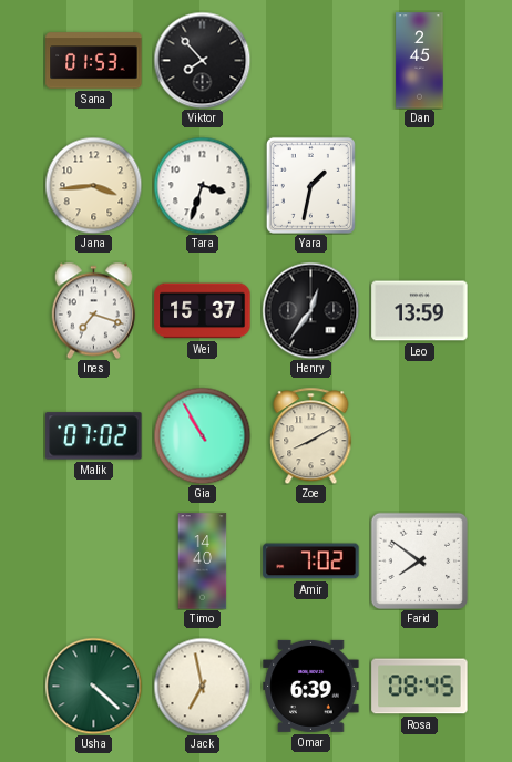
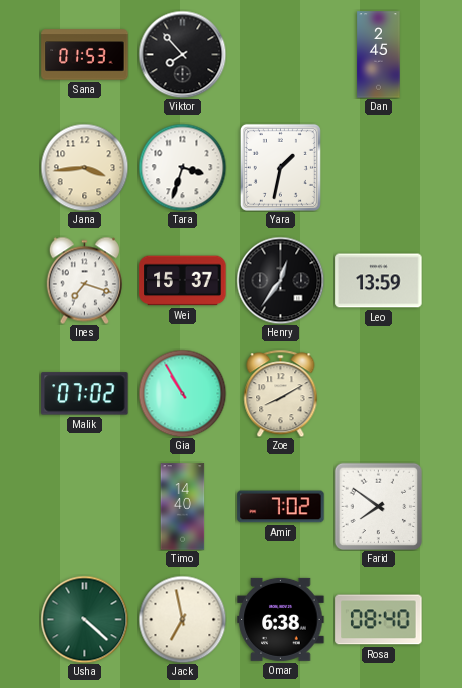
Omar: 6:39 -> 6:38
Rosa: 08:45 -> 08:40
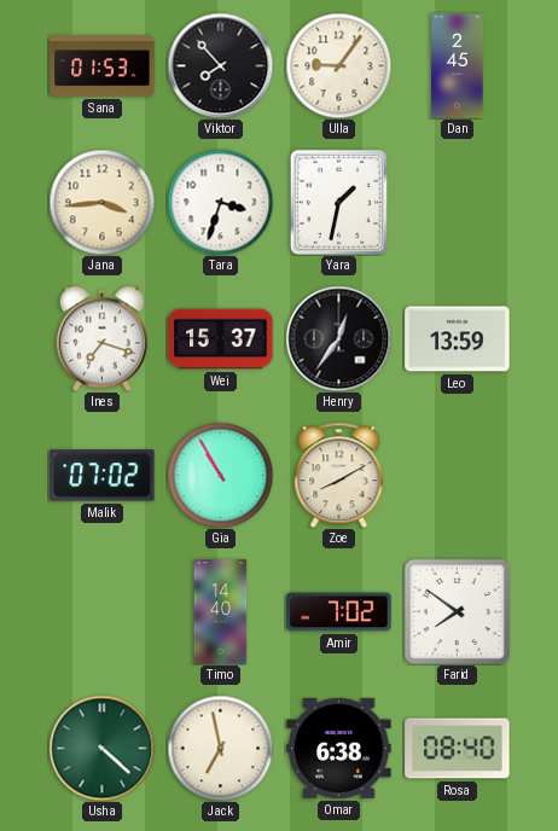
Ulla: none -> 9:06
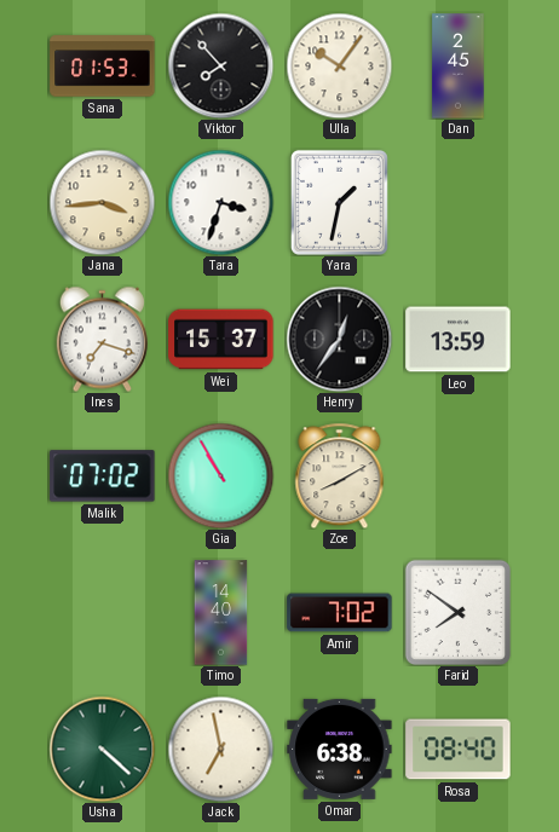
Ulla: 9:06 -> 10:06
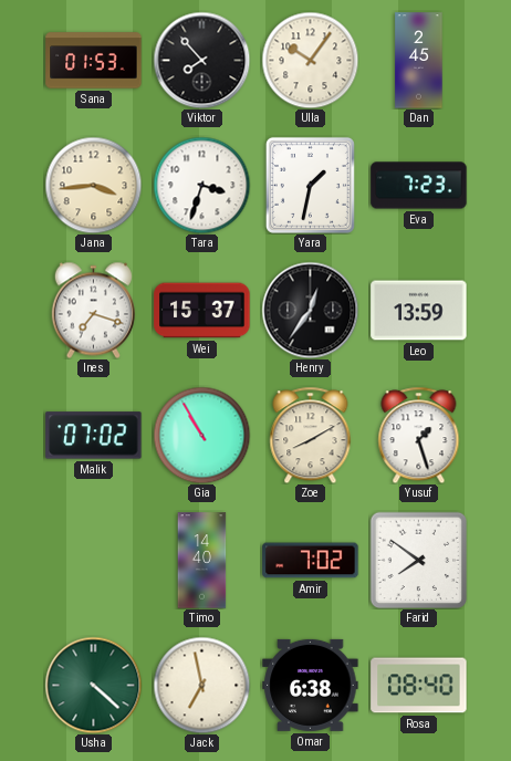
Eva: none -> 7:23
Yusuf: none -> 1:27
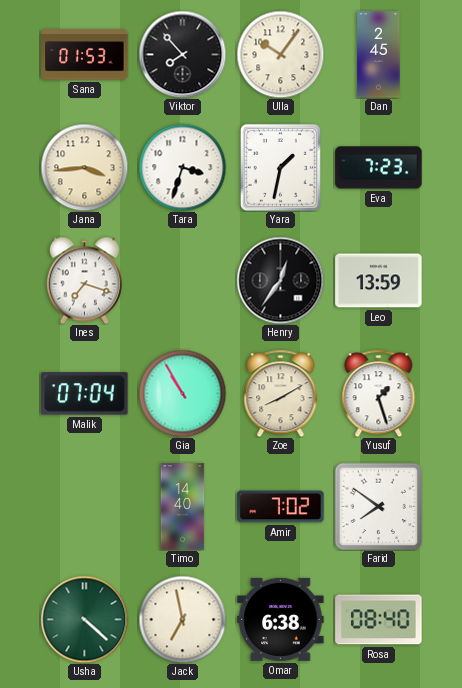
Wei: 15:37 -> none
Malik: 07:02 -> 07:04
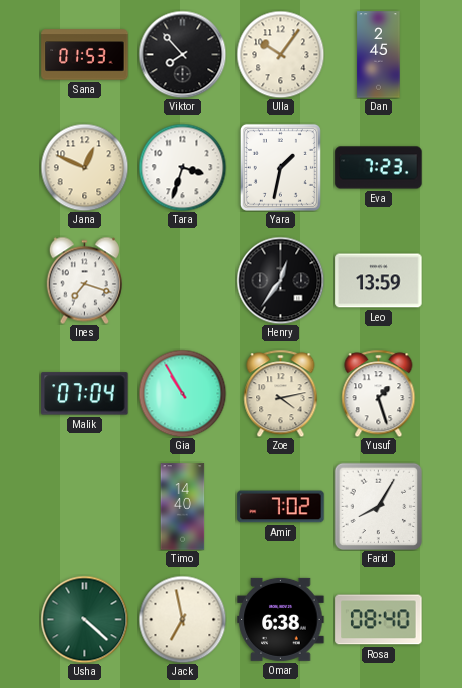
Jana: 3:44 -> 12:49
Zoe: 8:10 -> 4:13
Farid: 7:51 -> 8:05
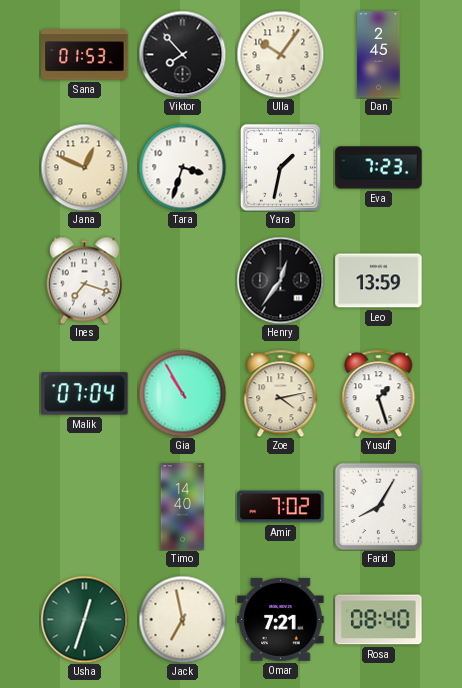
Usha: 4:22 -> 12:33
Omar: 6:38 -> 7:21
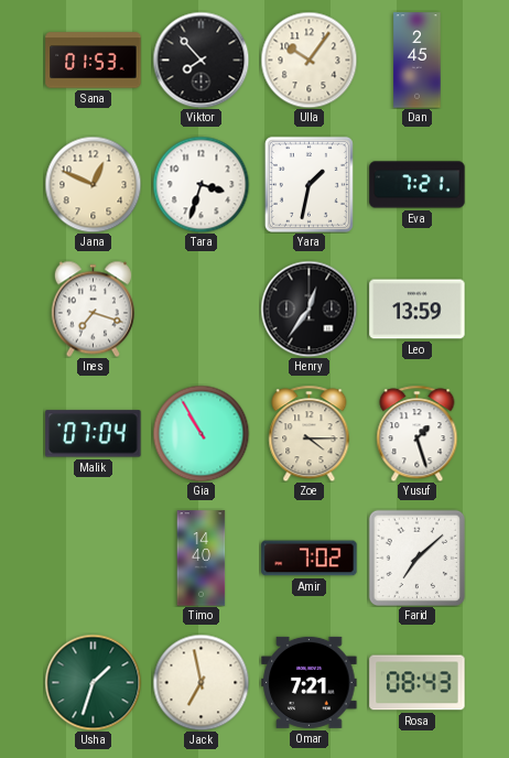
Eva: 7:23 -> 7:21
Zoe: 4:13 -> 4:15
Farid: 8:05 -> 7:08
Usha: 12:33 -> 1:33
Rosa: 08:40 -> 08:43
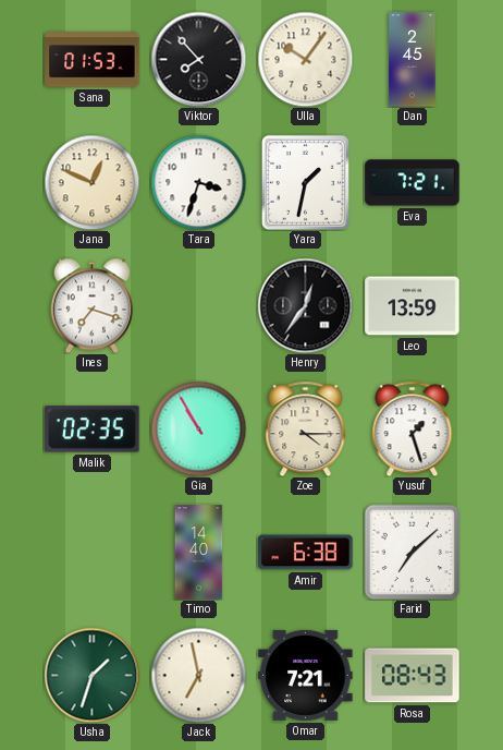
Malik: 07:04 -> 02:35
Amir: 7:02 -> 6:38
